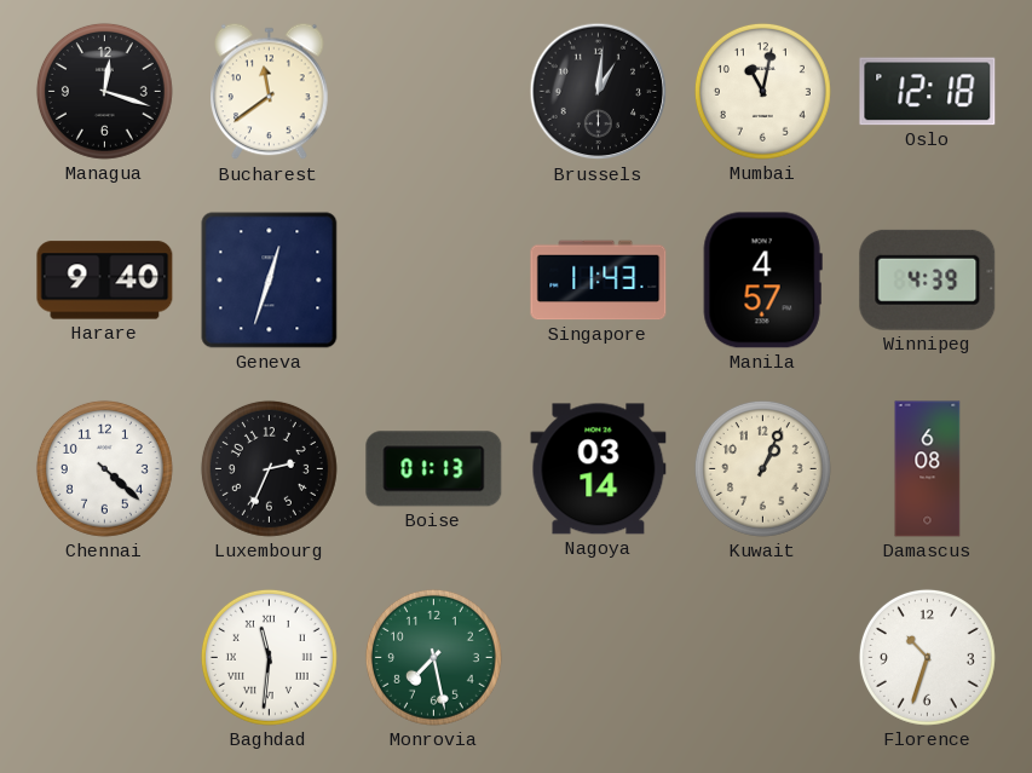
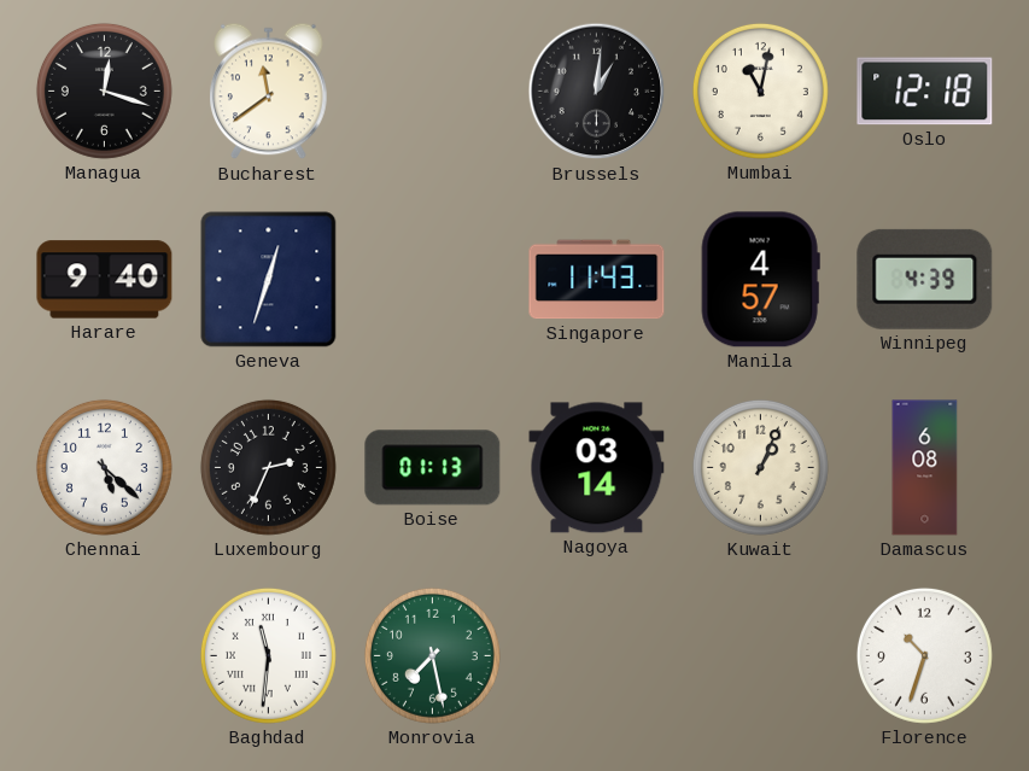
Chennai: 4:22 -> 5:22
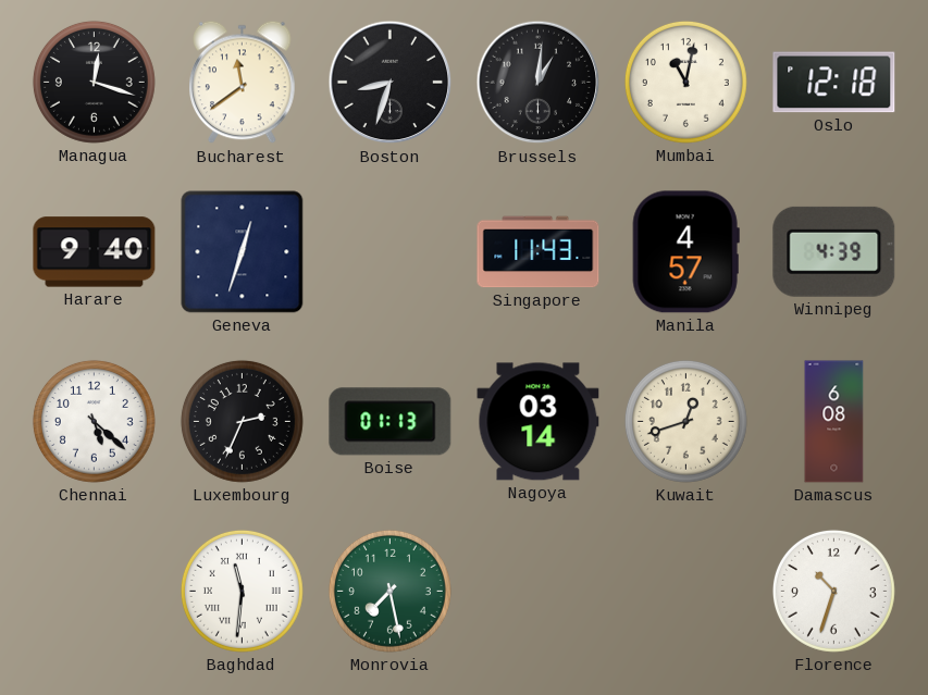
Boston: none -> 8:33
Kuwait: 1:04 -> 12:42
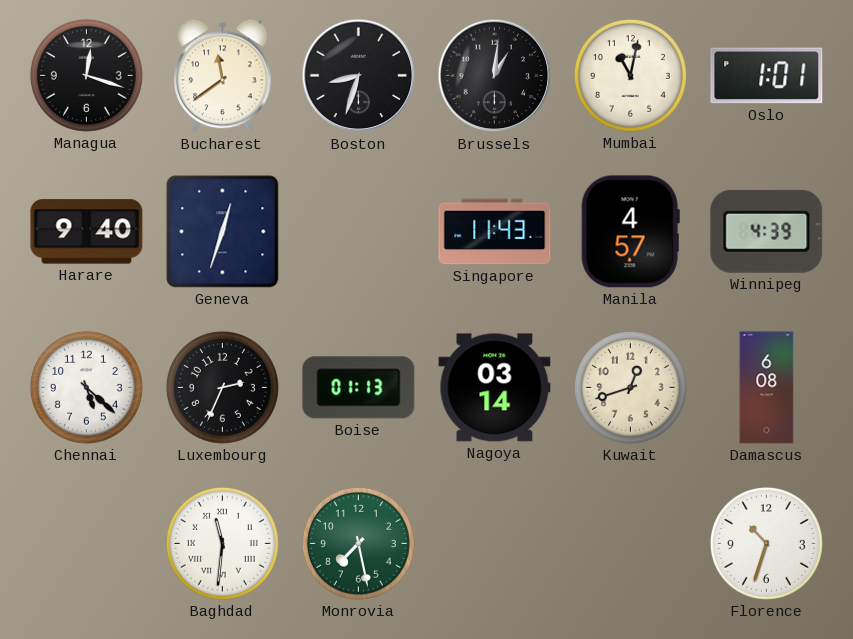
Oslo: 12:18 -> 1:01
